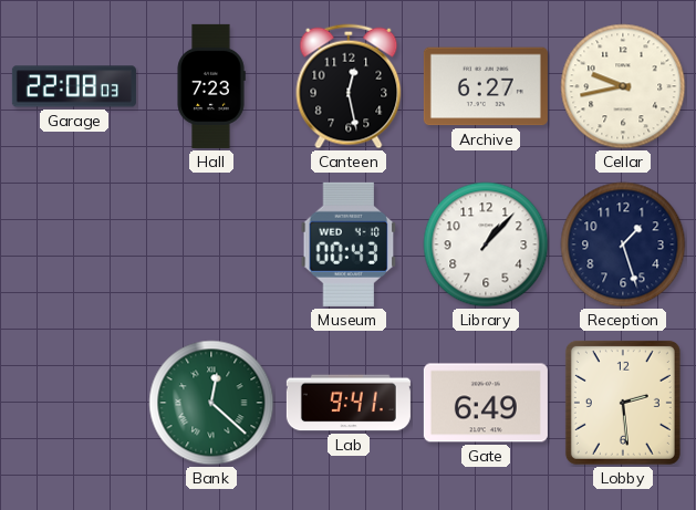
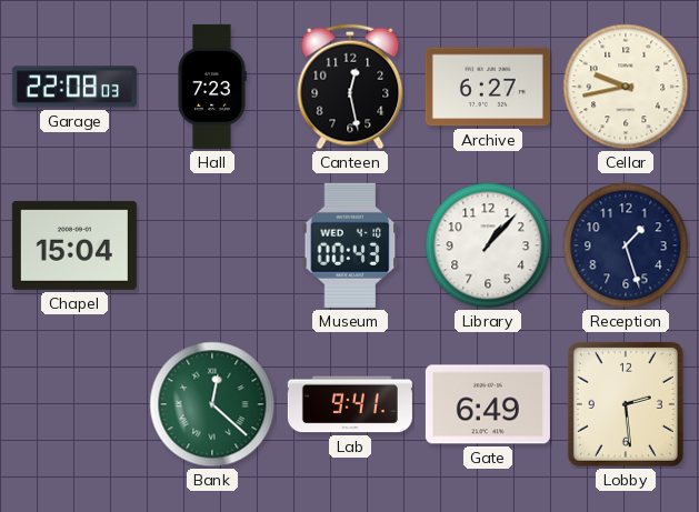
Chapel: none -> 15:04
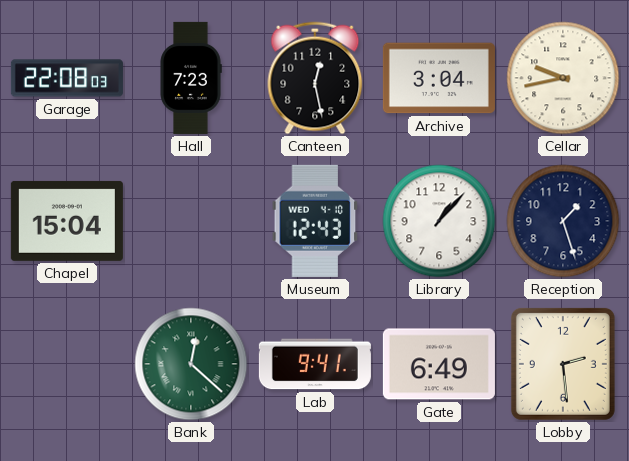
Archive: 6:27 -> 3:04
Museum: 00:43 -> 12:43
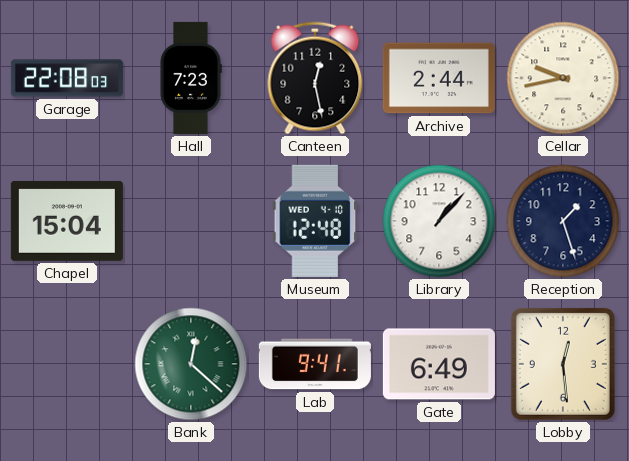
Archive: 3:04 -> 2:44
Museum: 12:43 -> 12:48
Lobby: 2:29 -> 12:29
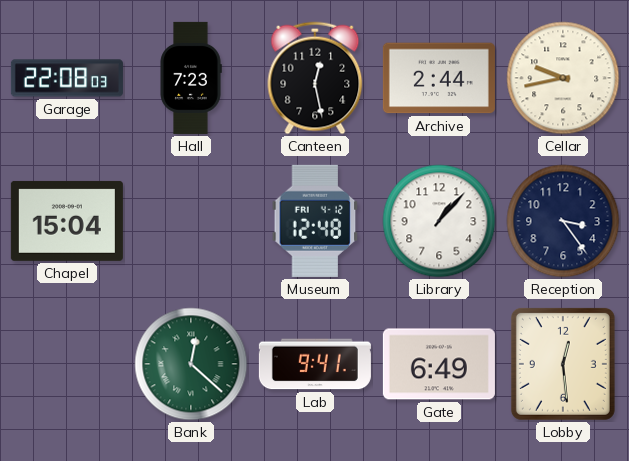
Museum date: WED 4-10 -> FRI 4-12
Reception: 1:27 -> 3:24
